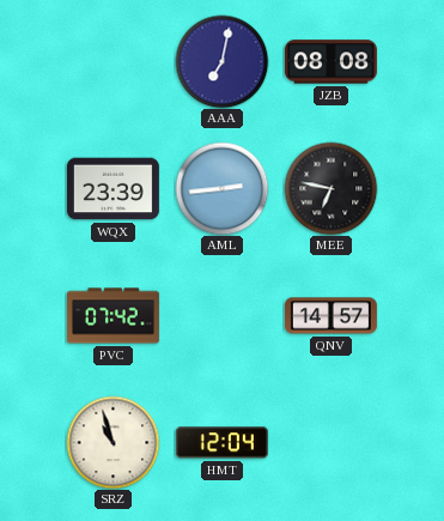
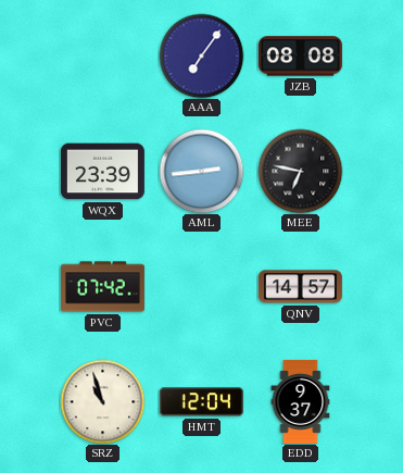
AAA: 7:02 -> 7:06
EDD: none -> 9:37
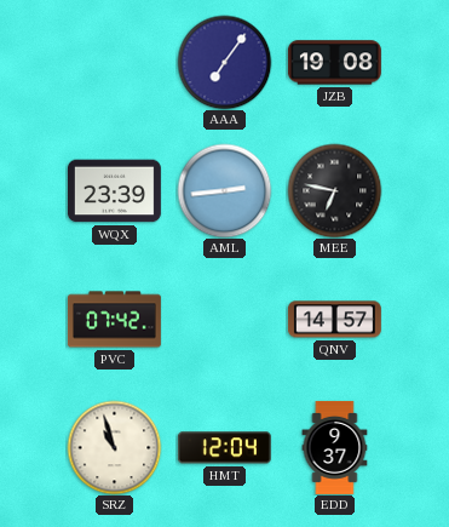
JZB: 08:08 -> 19:08
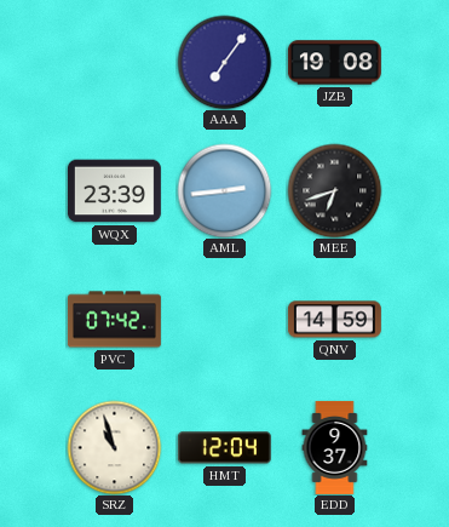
MEE: 6:47 -> 6:42
QNV: 14:57 -> 14:59
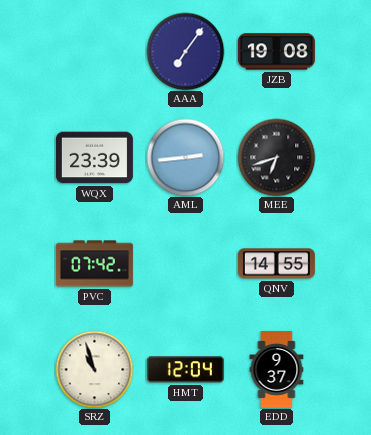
QNV: 14:59 -> 14:55
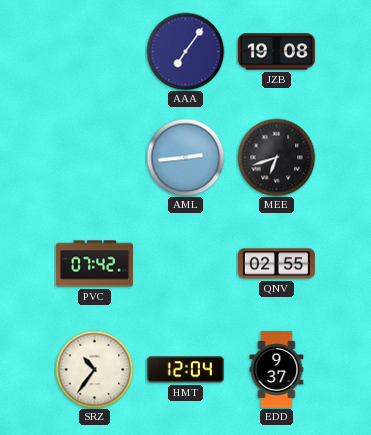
WQX: 23:39 -> none
QNV: 14:55 -> 02:55
SRZ: 10:57 -> 10:36
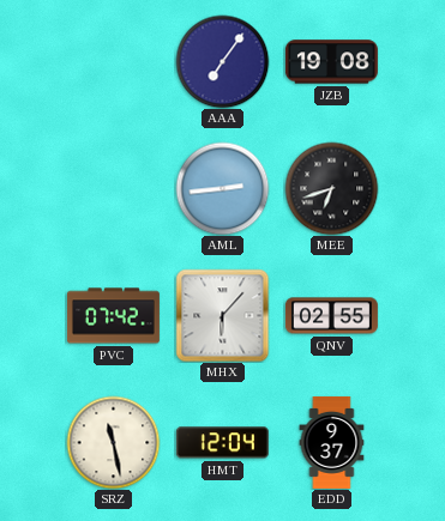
MHX: none -> 6:07
SRZ: 10:36 -> 11:28
